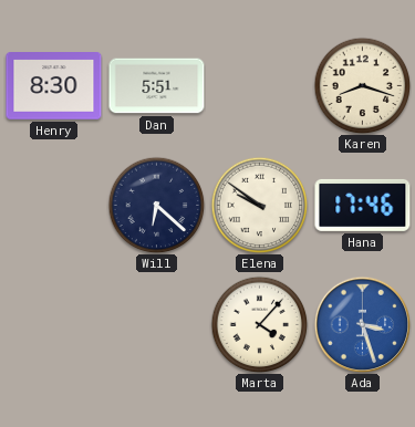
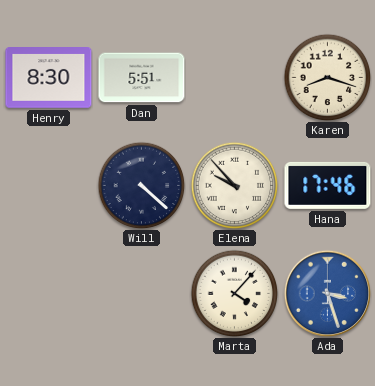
Will: 6:22 -> 4:22
Elena: 9:51 -> 9:53
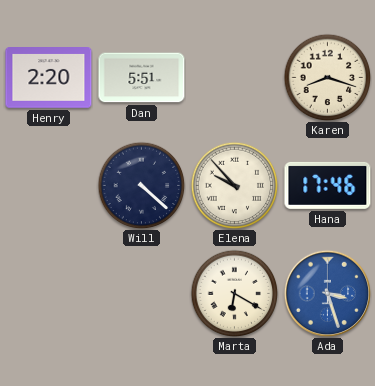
Henry: 8:30 -> 2:20
Marta: 4:07 -> 6:20
